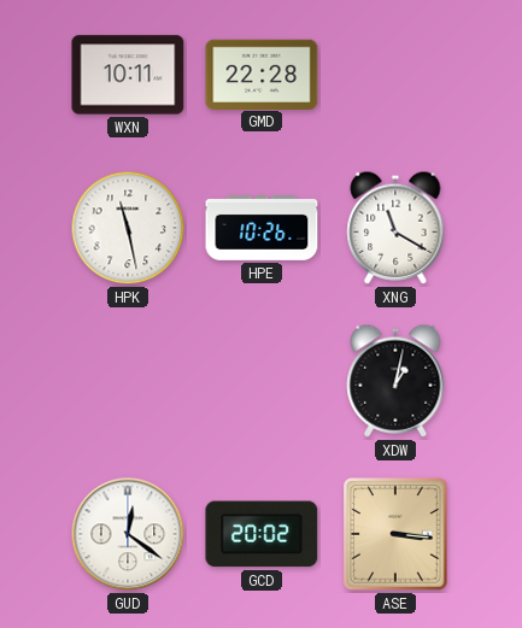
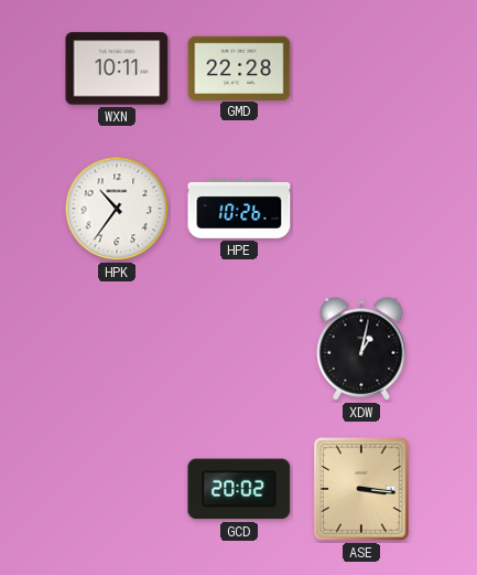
HPK: 11:28 -> 10:36
XNG: 11:20 -> none
GUD: 12:21 -> none
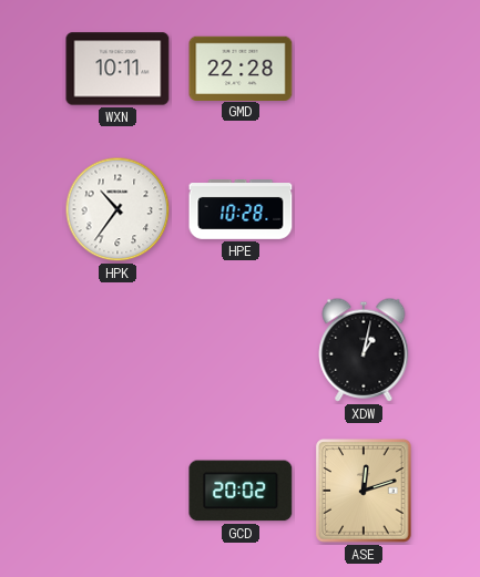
HPE: 10:26 -> 10:28
ASE: 3:16 -> 12:12
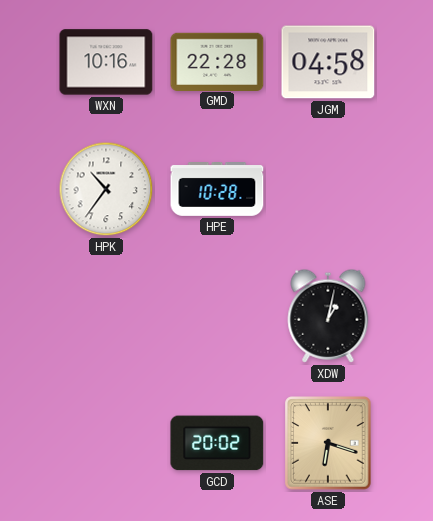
WXN: 10:11 -> 10:16
JGM: none -> 04:58
ASE: 12:12 -> 6:18
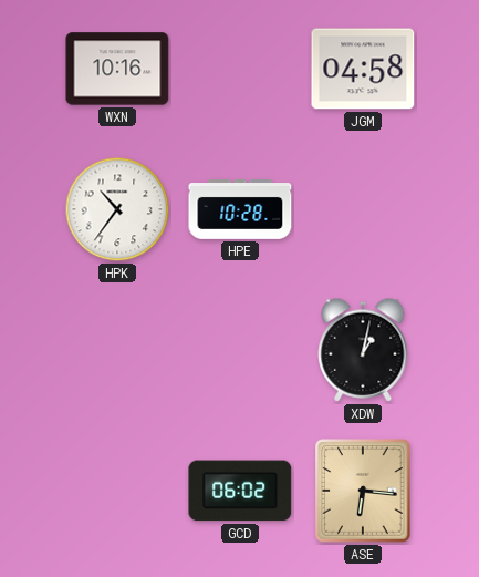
GMD: 22:28 -> none
GCD: 20:02 -> 06:02
ASE: 6:18 -> 6:16
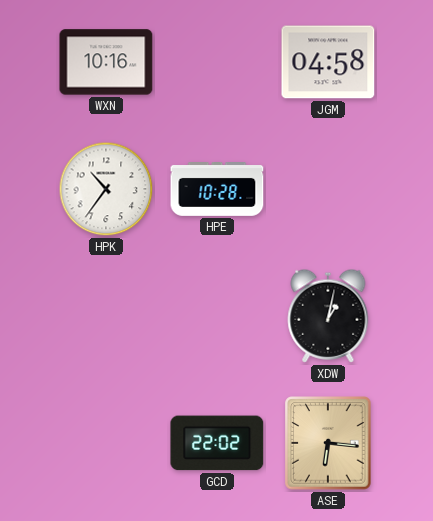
GCD: 06:02 -> 22:02
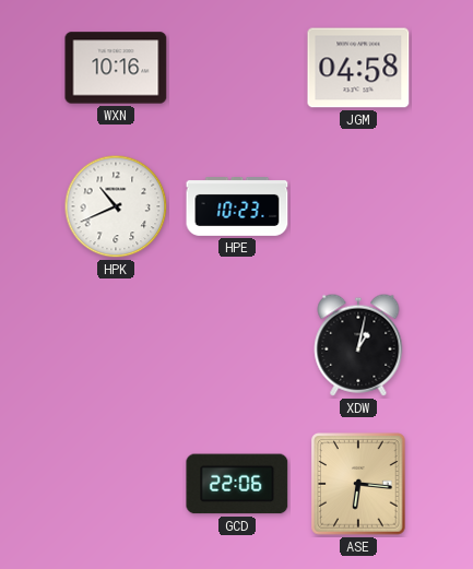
HPK: 10:36 -> 10:41
HPE: 10:28 -> 10:23
GCD: 22:02 -> 22:06
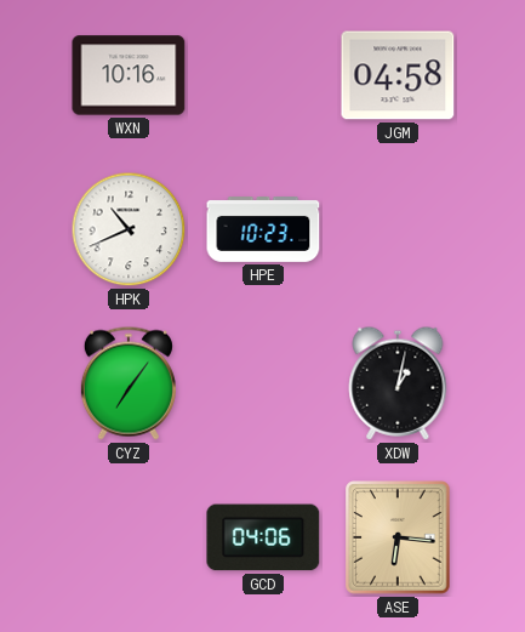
CYZ: none -> 7:06
GCD: 22:06 -> 04:06
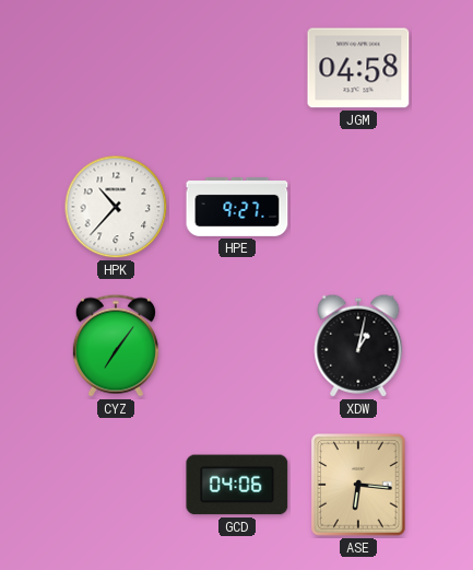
WXN: 10:16 -> none
HPK: 10:41 -> 10:37
HPE: 10:23 -> 9:27
